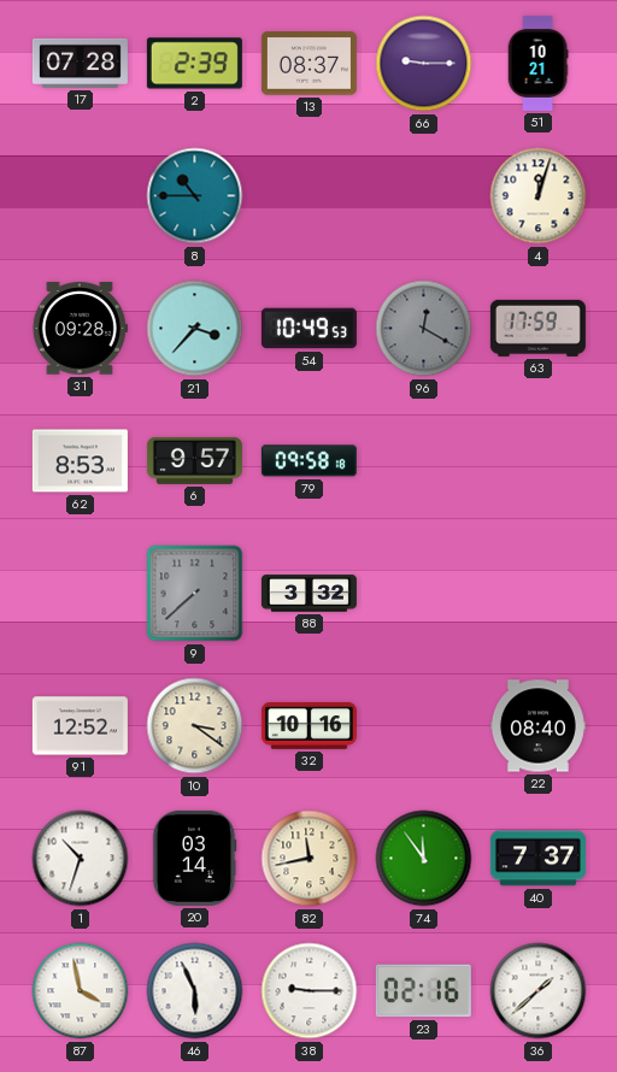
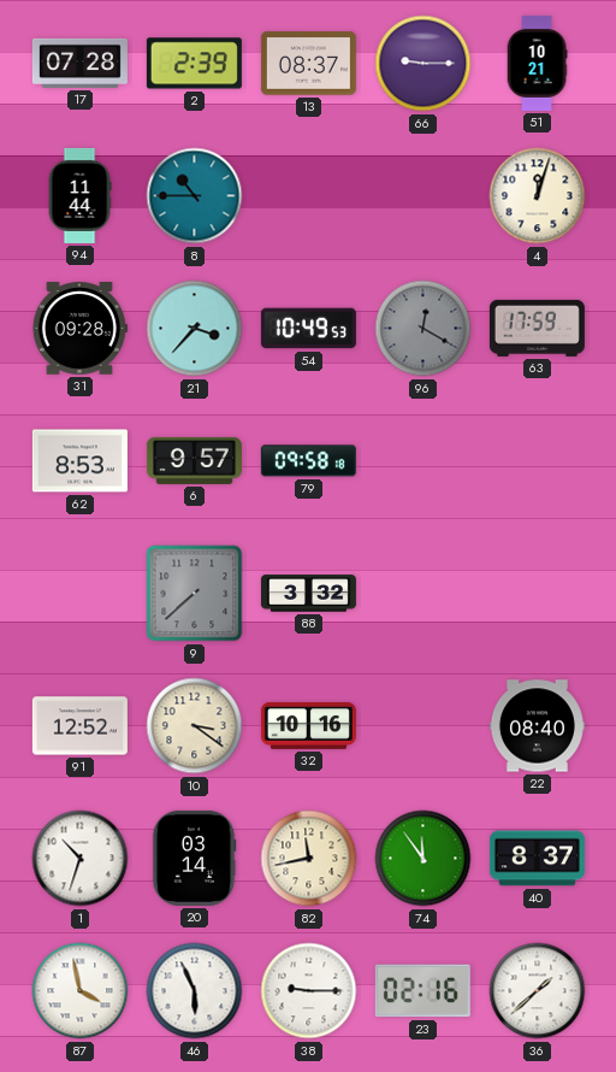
94: none -> 11:44
40: 7:37 -> 8:37
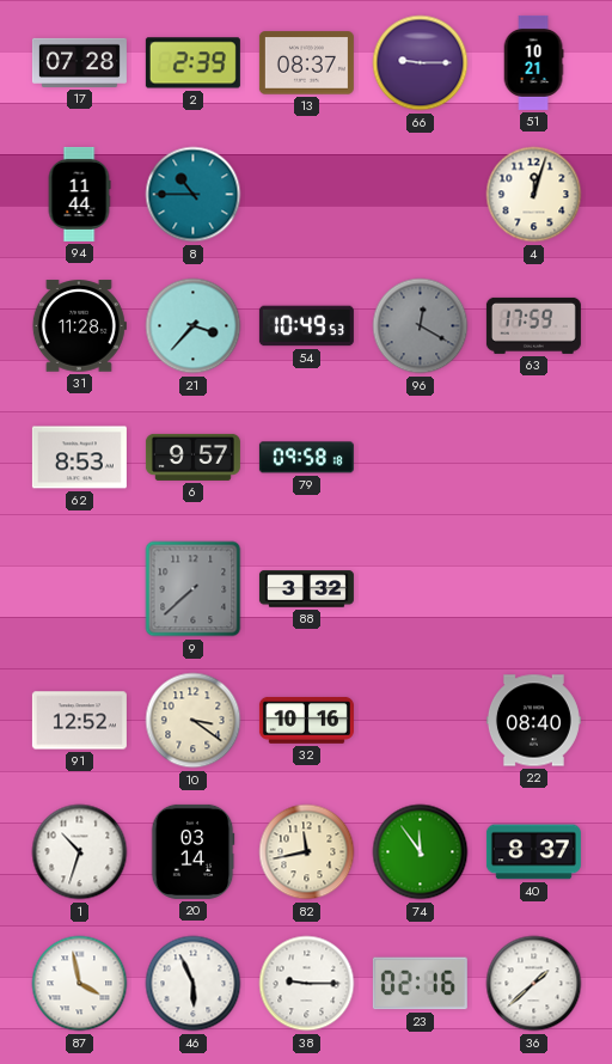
31: 09:28 -> 11:28
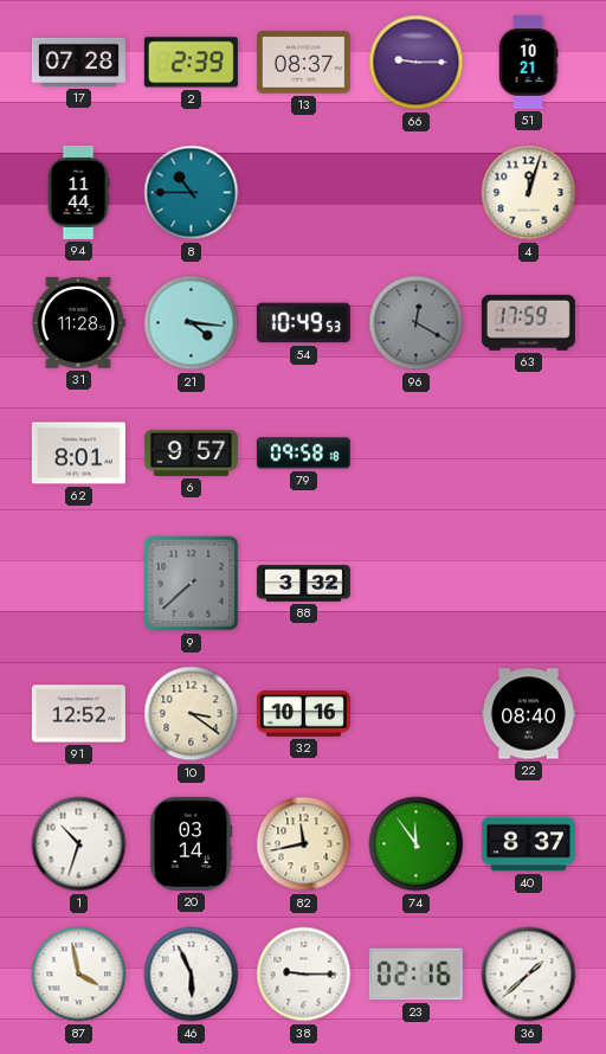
21: 3:37 -> 4:16
62: 8:53 -> 8:01
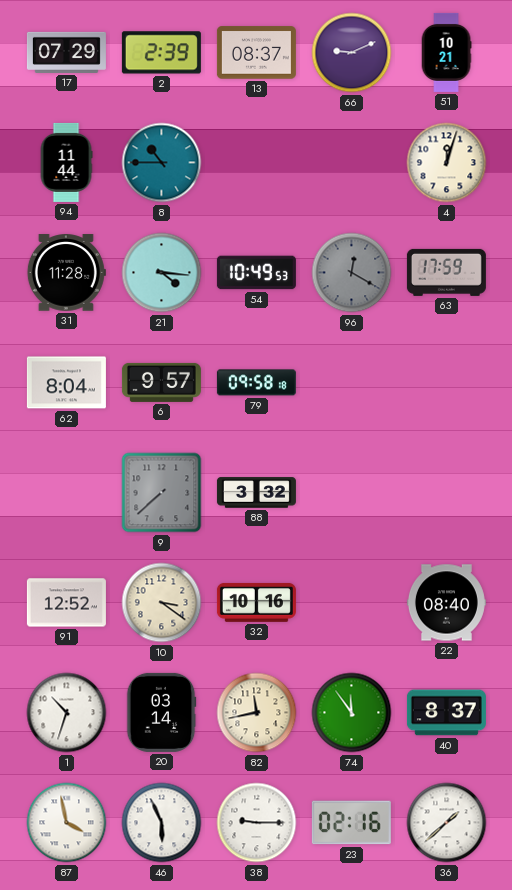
17: 07:28 -> 07:29
66: 9:15 -> 9:11
62: 8:01 -> 8:04
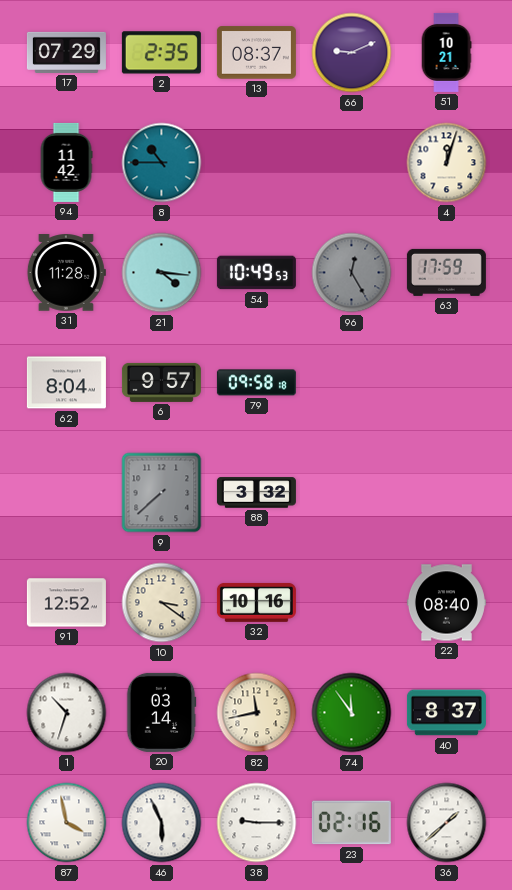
2: 2:39 -> 2:35
94: 11:44 -> 11:42
96: 12:20 -> 12:25
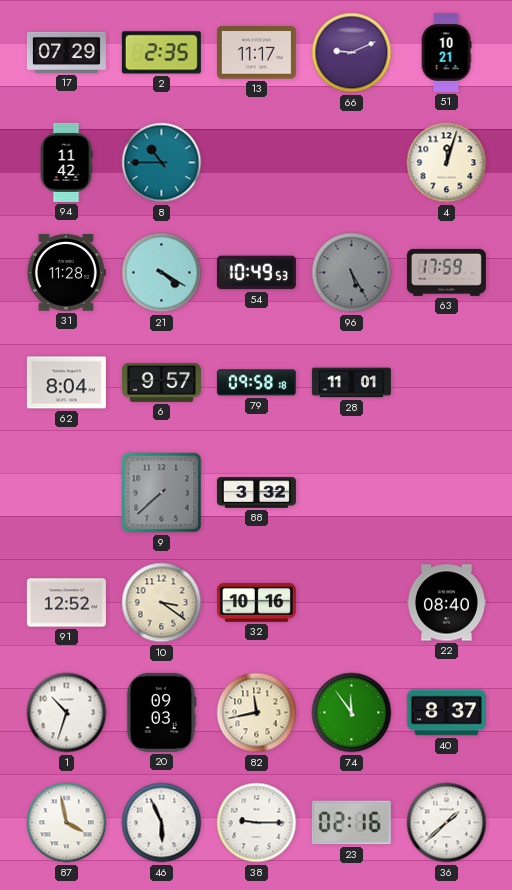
13: 08:37 -> 11:17
21: 4:16 -> 4:20
96: 12:25 -> 5:25
28: none -> 11:01
20: 03:14 -> 09:03
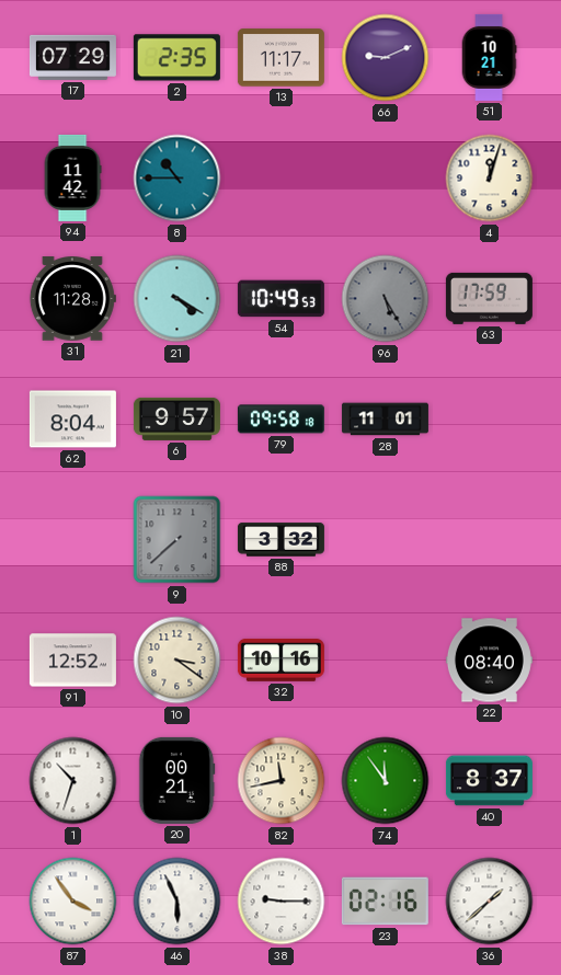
20: 09:03 -> 00:21
87: 3:58 -> 3:54
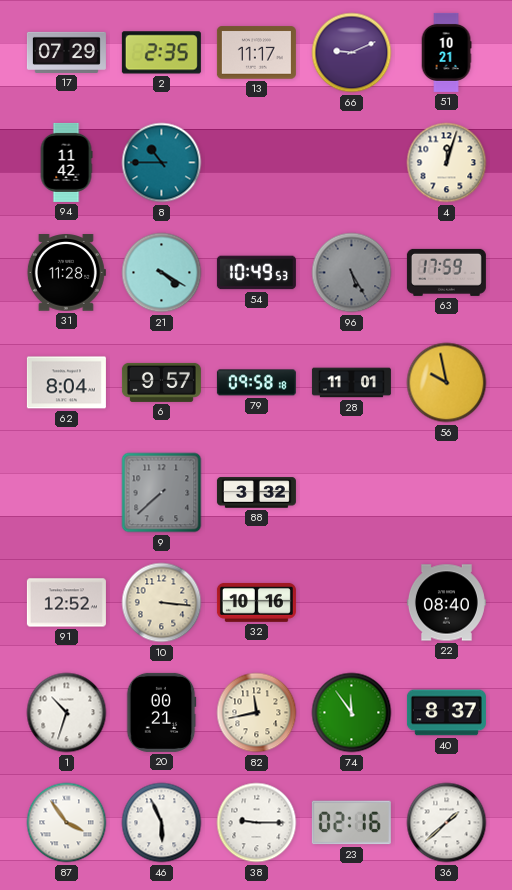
56: none -> 9:58
10: 3:21 -> 3:16
